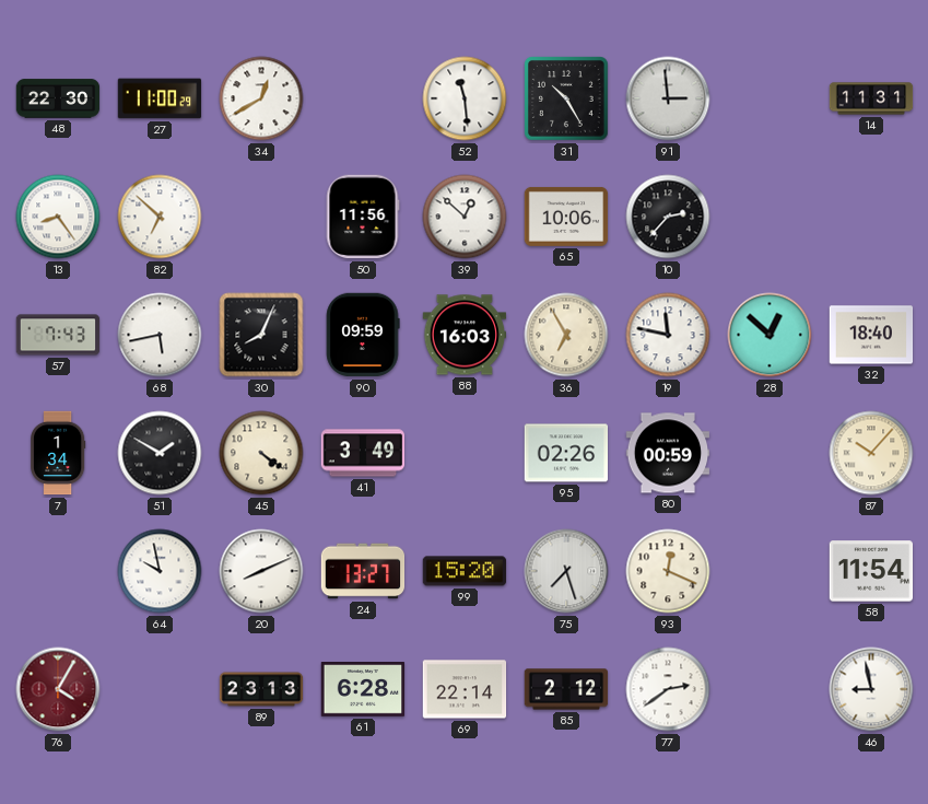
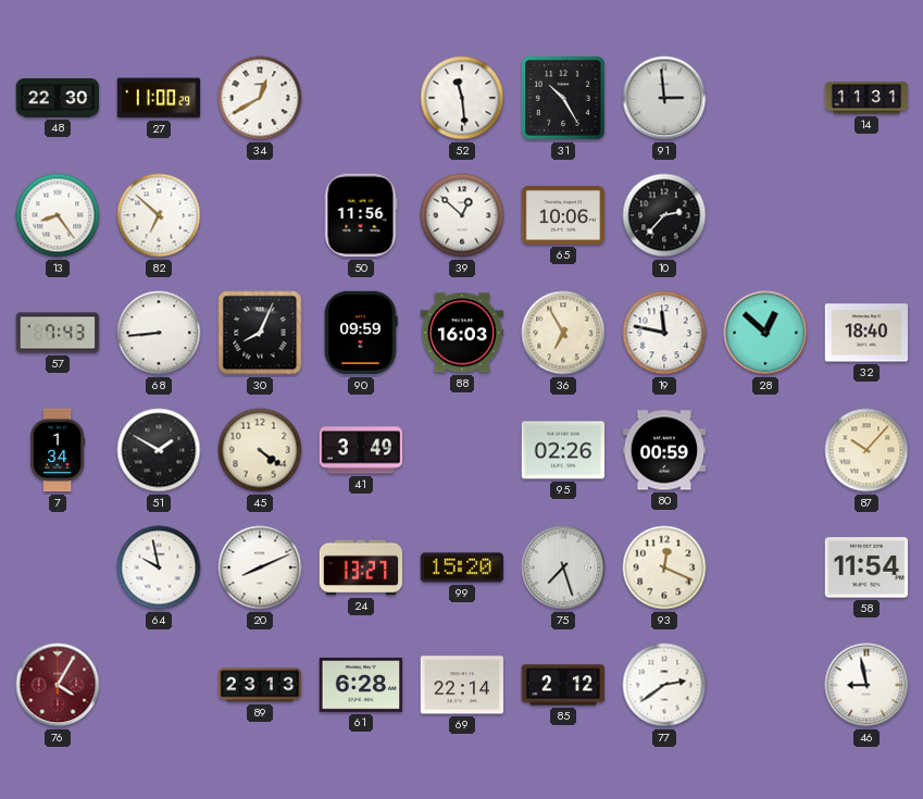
68: 5:43 -> 8:44
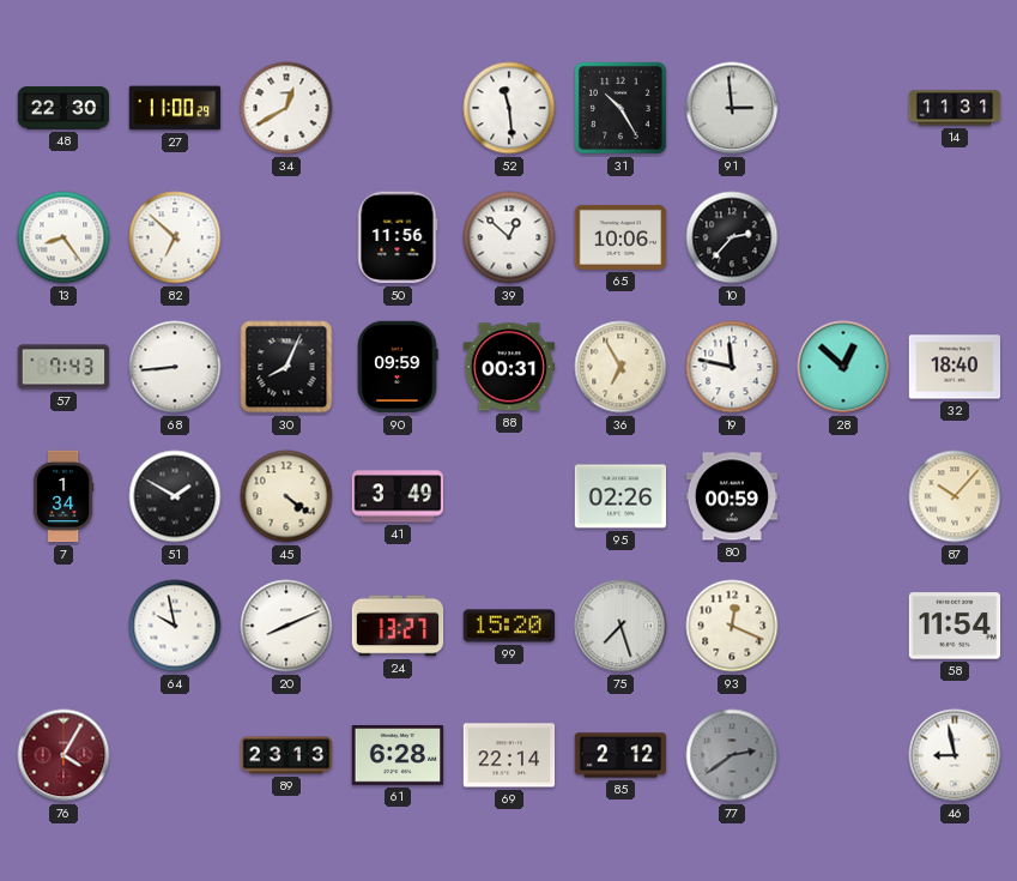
88: 16:03 -> 00:31
77 dial: white -> grey
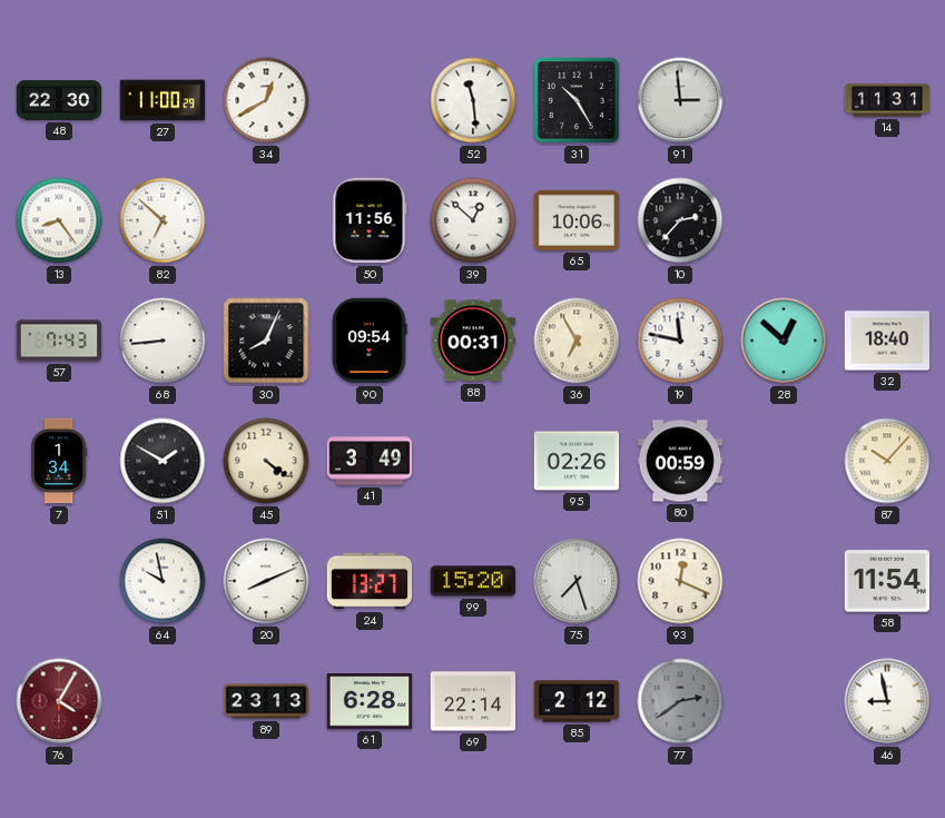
90: 09:59 -> 09:54
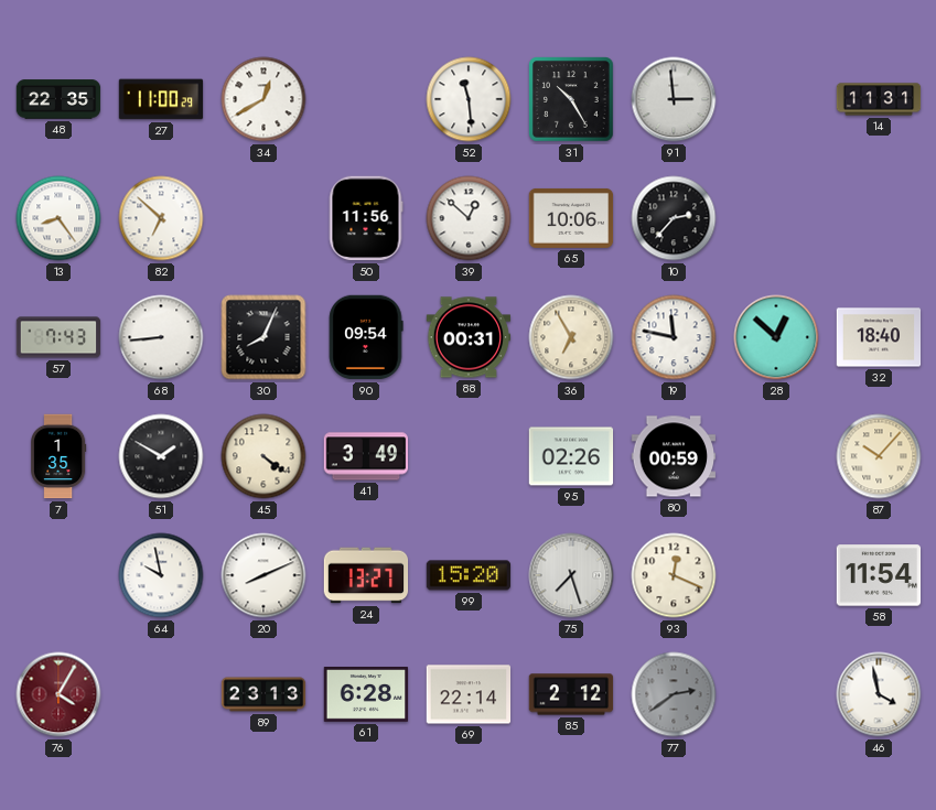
48: 22:30 -> 22:35
7: 1:34 -> 1:35
46: 8:58 -> 3:58
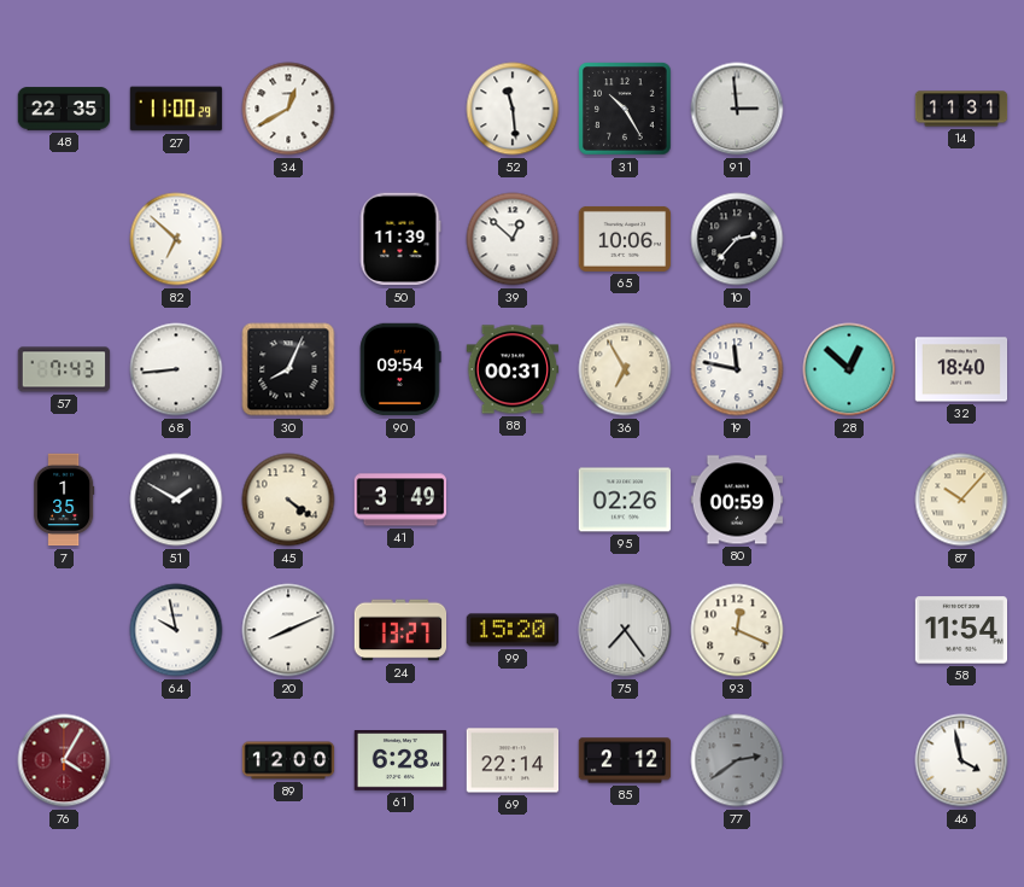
13: 8:24 -> none
50: 11:56 -> 11:39
75: 7:27 -> 7:24
89: 23:13 -> 12:00
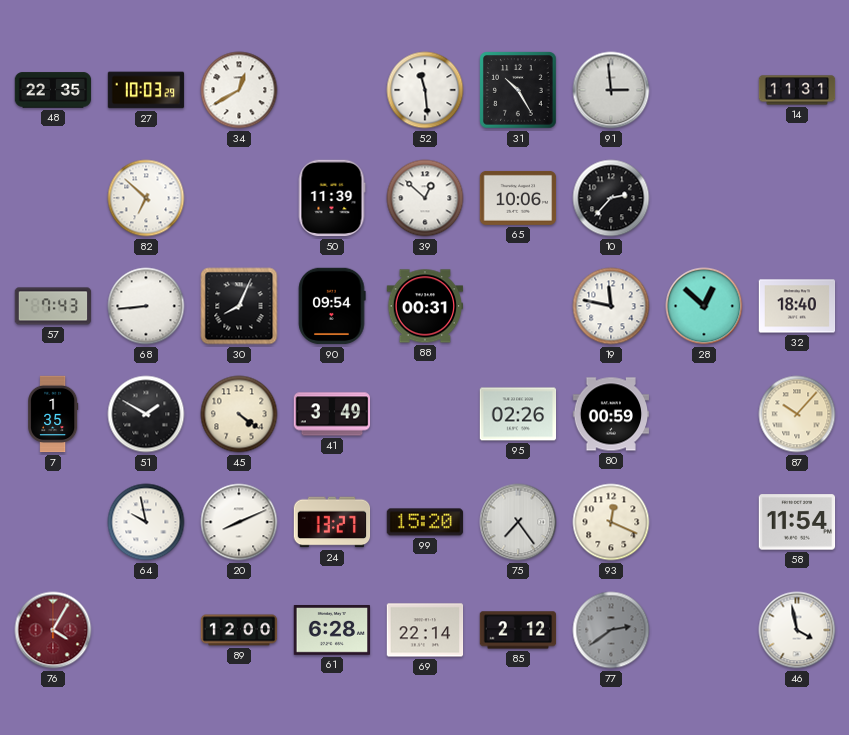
27: 11:00 -> 10:03
36: 6:55 -> none
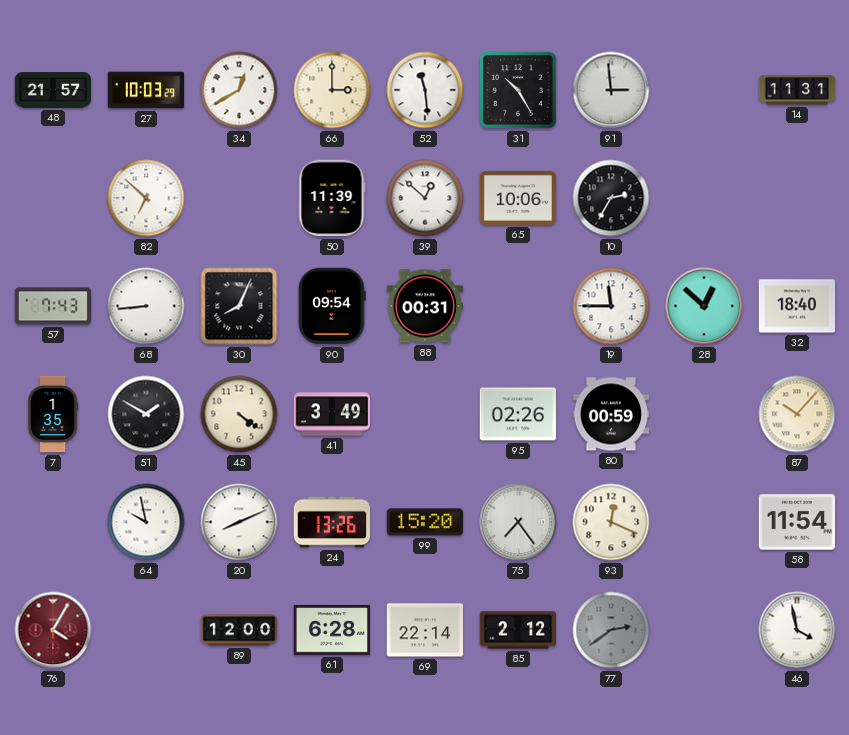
48: 22:35 -> 21:57
66: none -> 3:00
10: 2:37 -> 2:35
19: 11:47 -> 11:45
24: 13:27 -> 13:26
